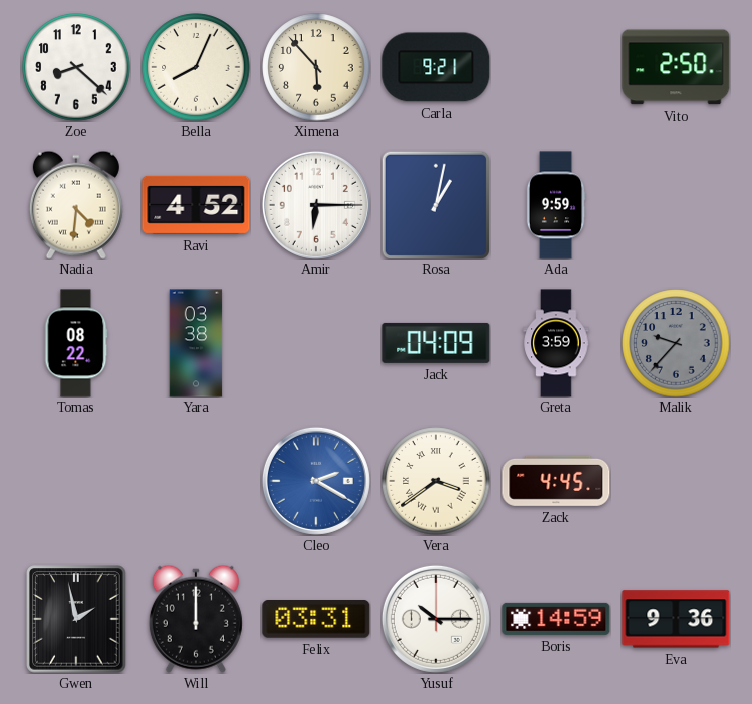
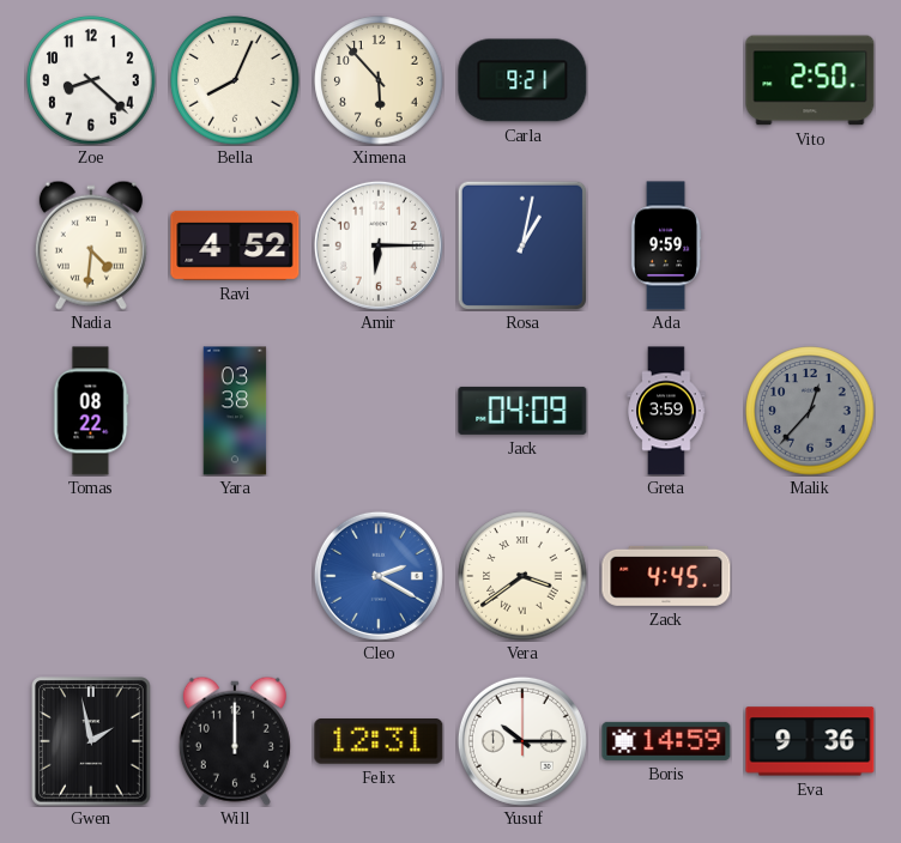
Malik: 9:37 -> 12:37
Felix: 03:31 -> 12:31
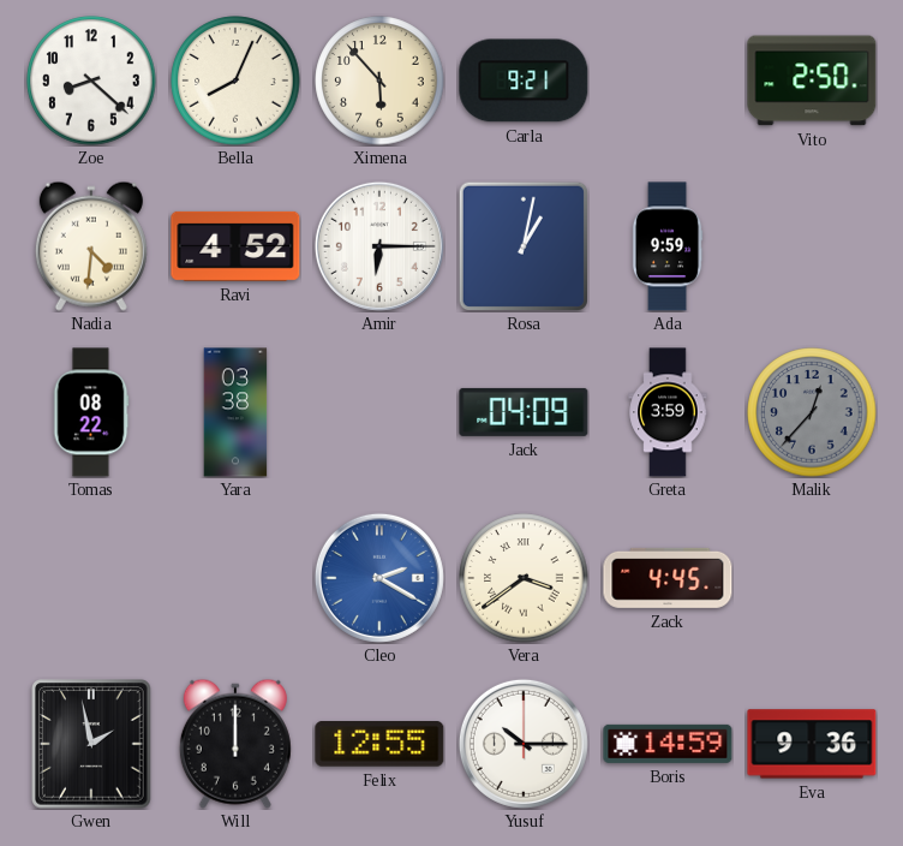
Felix: 12:31 -> 12:55
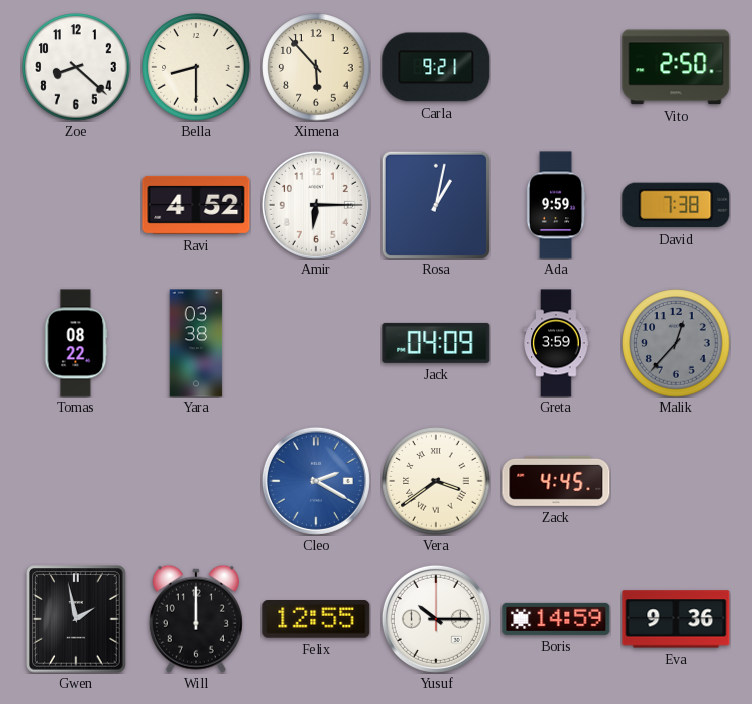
Bella: 8:04 -> 8:30
Nadia: 4:31 -> none
David: none -> 7:38
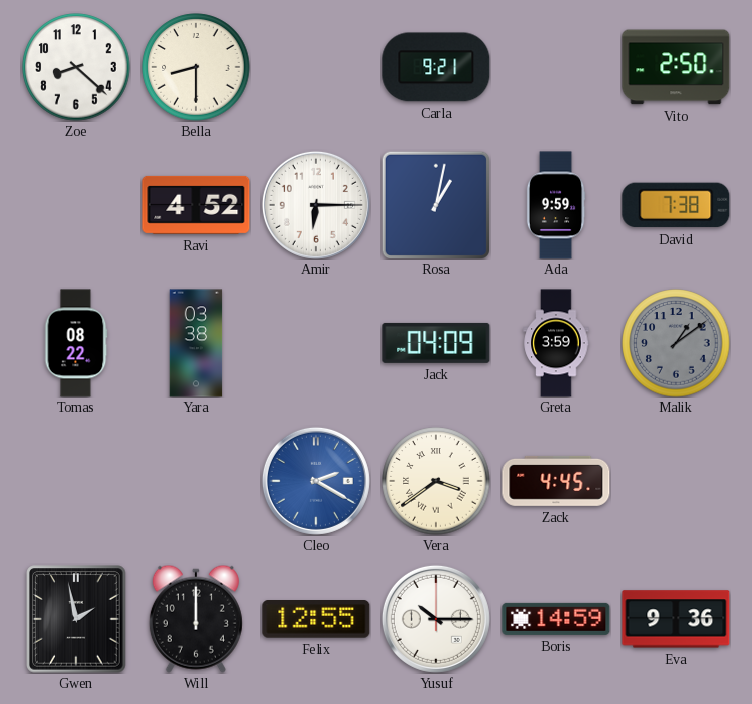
Ximena: 5:53 -> none
Malik: 12:37 -> 1:09
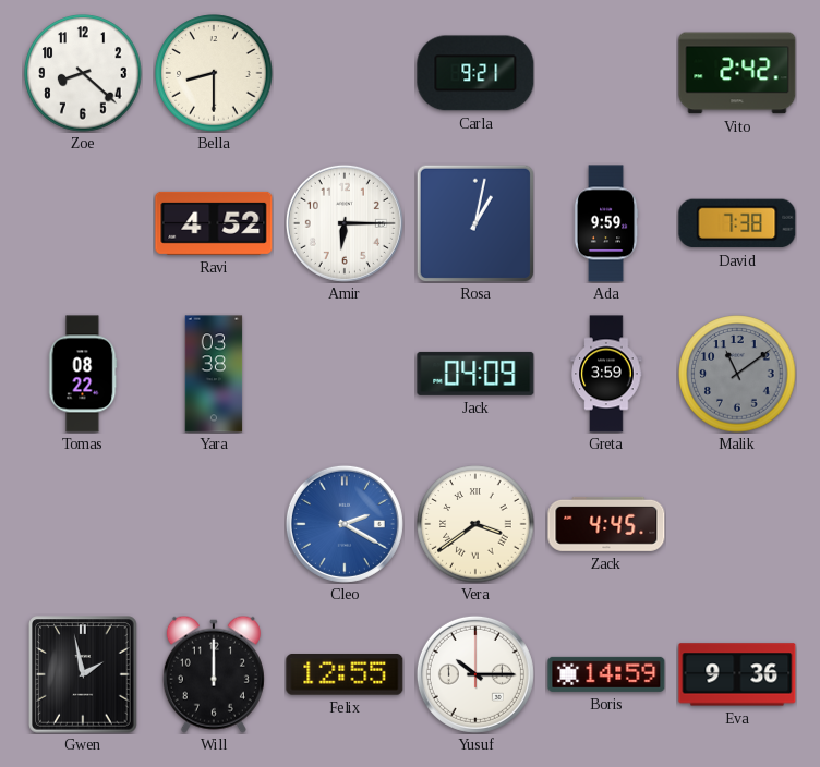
Vito: 2:50 -> 2:42
Malik: 1:09 -> 11:09
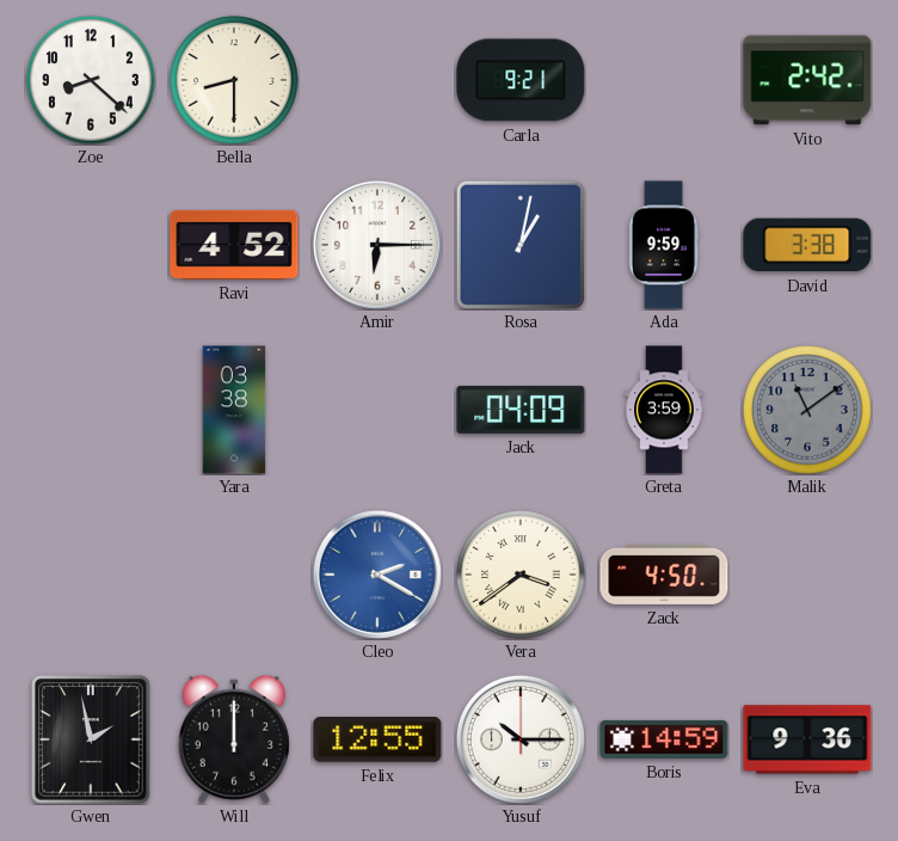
David: 7:38 -> 3:38
Tomas: 08:22 -> none
Zack: 4:45 -> 4:50
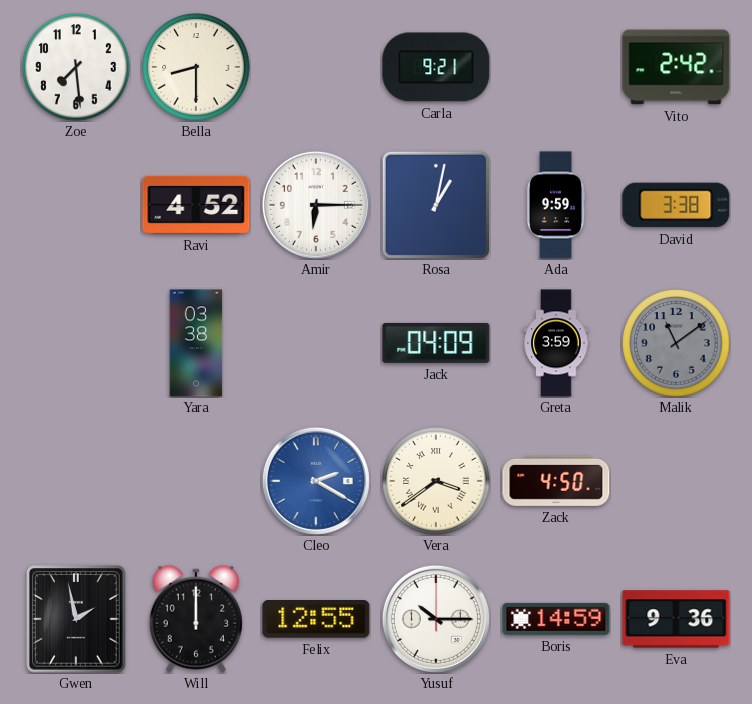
Zoe: 8:22 -> 7:29
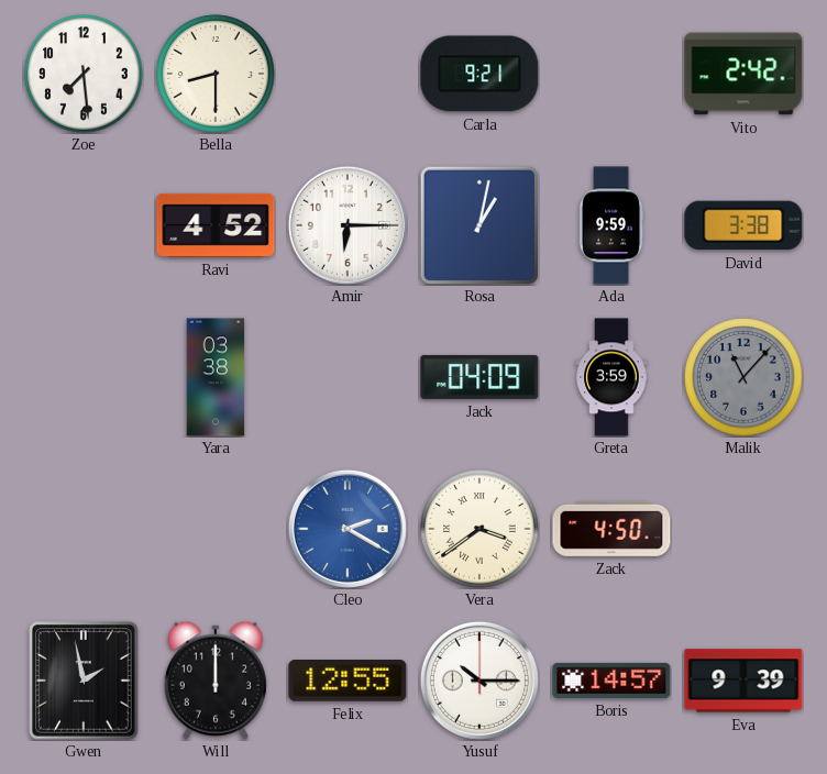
Malik: 11:09 -> 11:07
Boris: 14:59 -> 14:57
Eva: 9:36 -> 9:39
